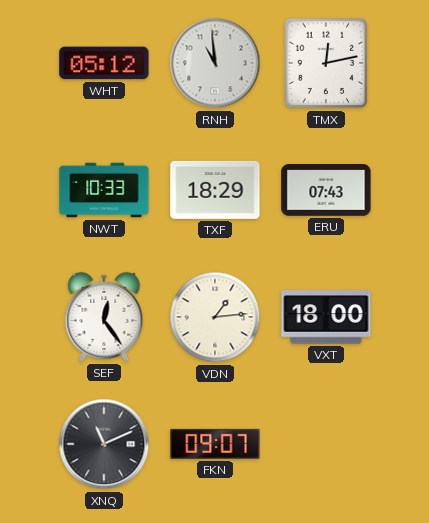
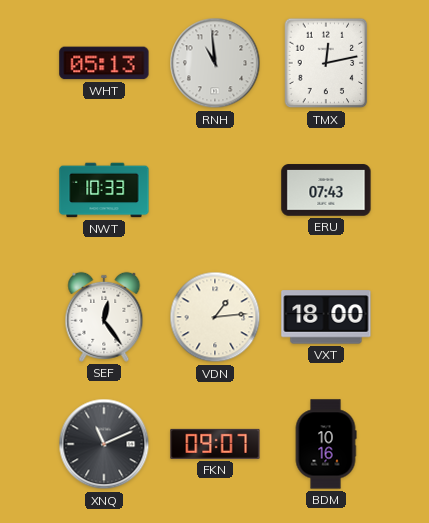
WHT: 05:12 -> 05:13
TXF: 18:29 -> none
BDM: none -> 10:16
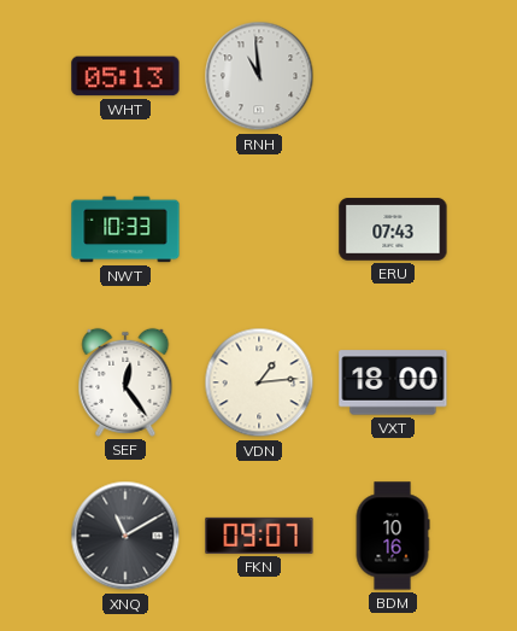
TMX: 12:13 -> none
XNQ: 11:11 -> 11:10
